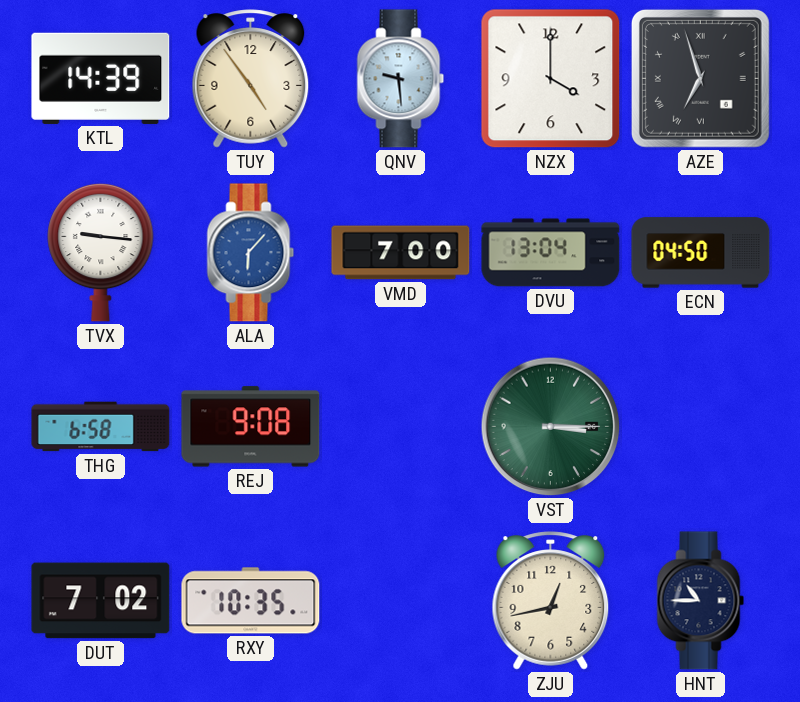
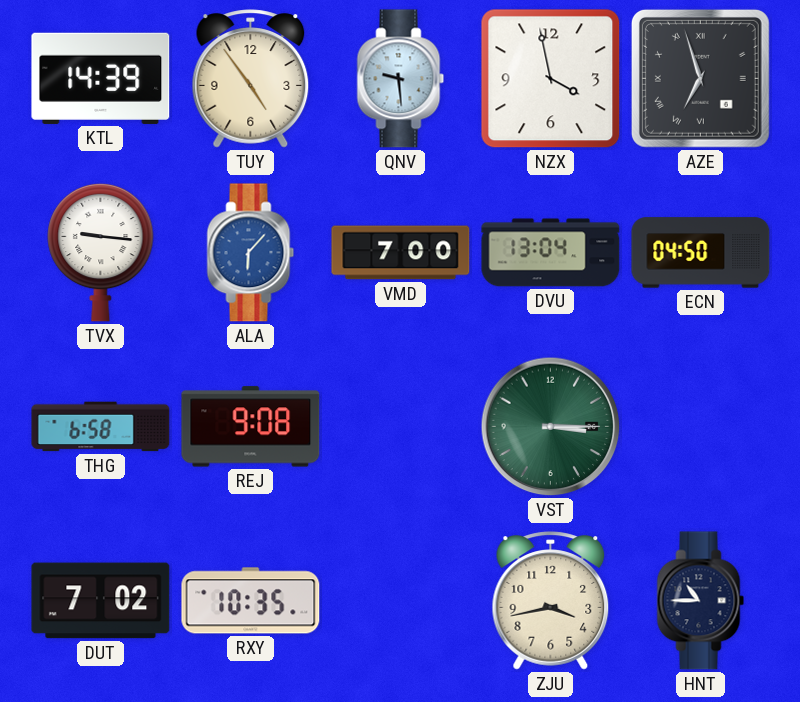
NZX: 4:00 -> 3:58
ZJU: 12:43 -> 3:43
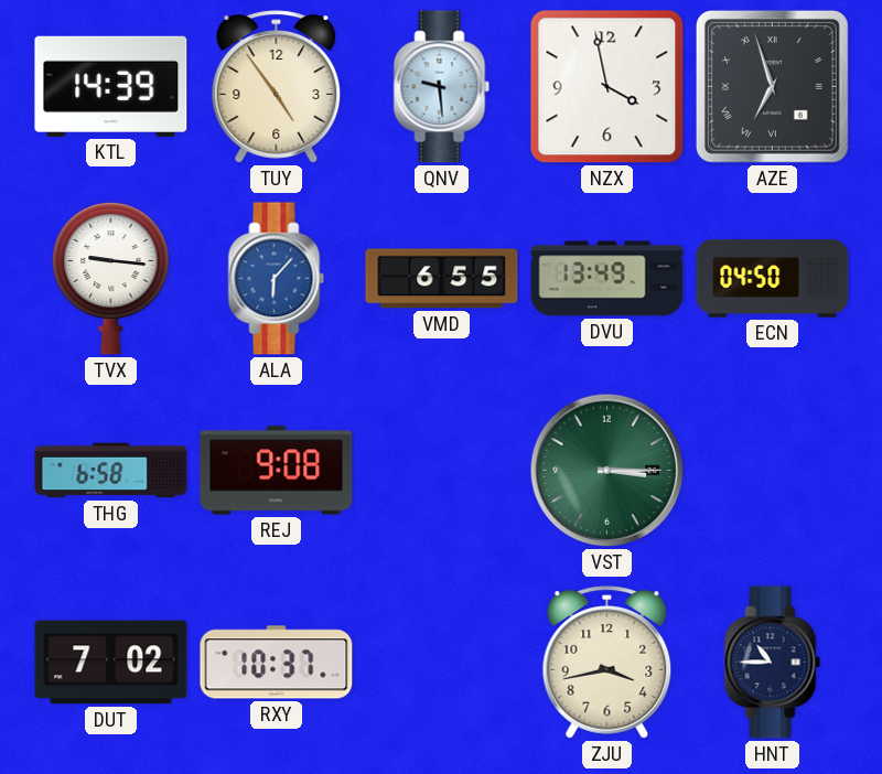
VMD: 7:00 -> 6:55
DVU: 13:04 -> 13:49
RXY: 10:35 -> 10:37
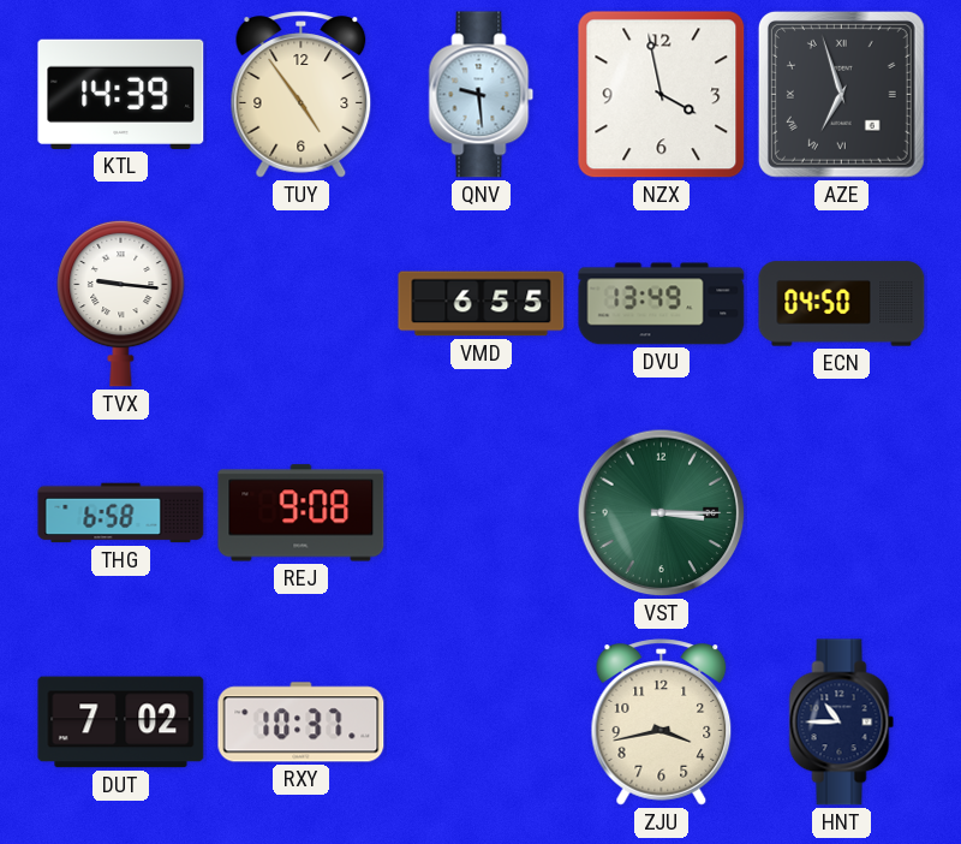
ALA: 6:07 -> none
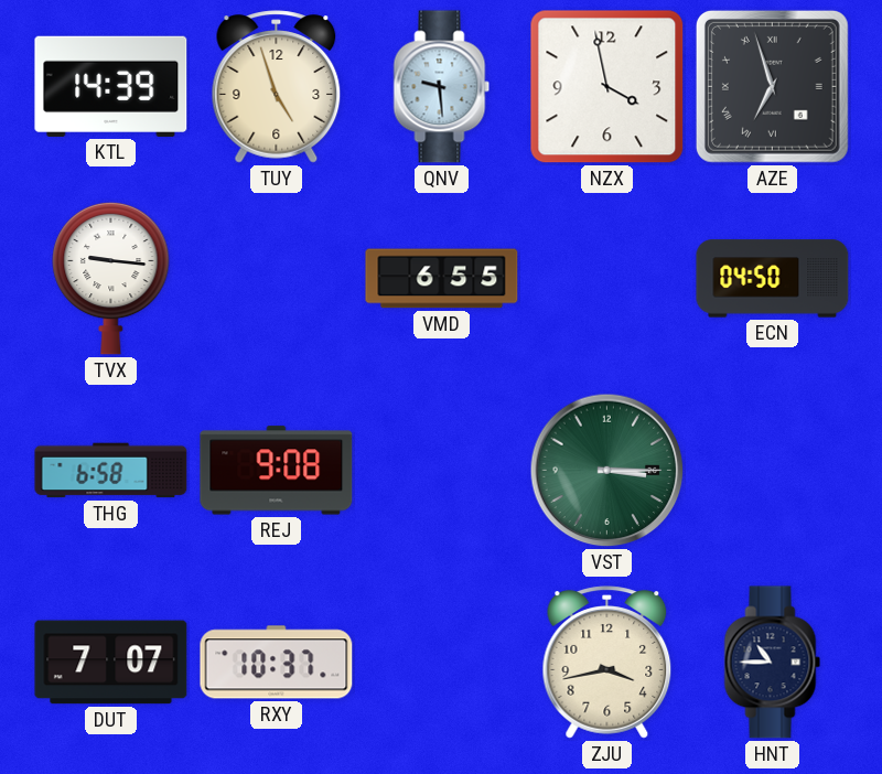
TUY: 4:54 -> 4:57
DVU: 13:49 -> none
DUT: 7:02 -> 7:07
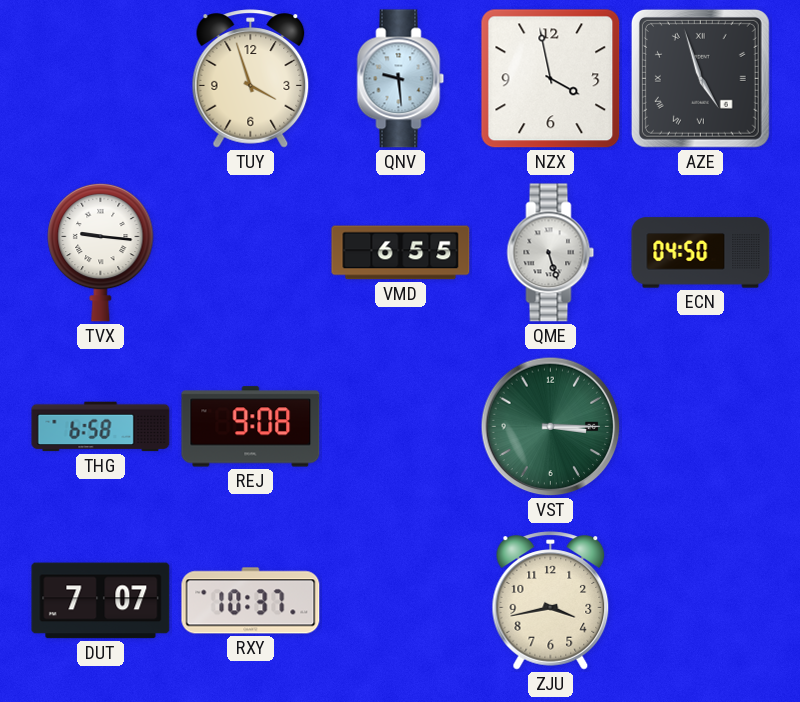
KTL: 14:39 -> none
TUY: 4:57 -> 3:57
AZE: 6:57 -> 4:57
QME: none -> 5:27
HNT: 10:45 -> none
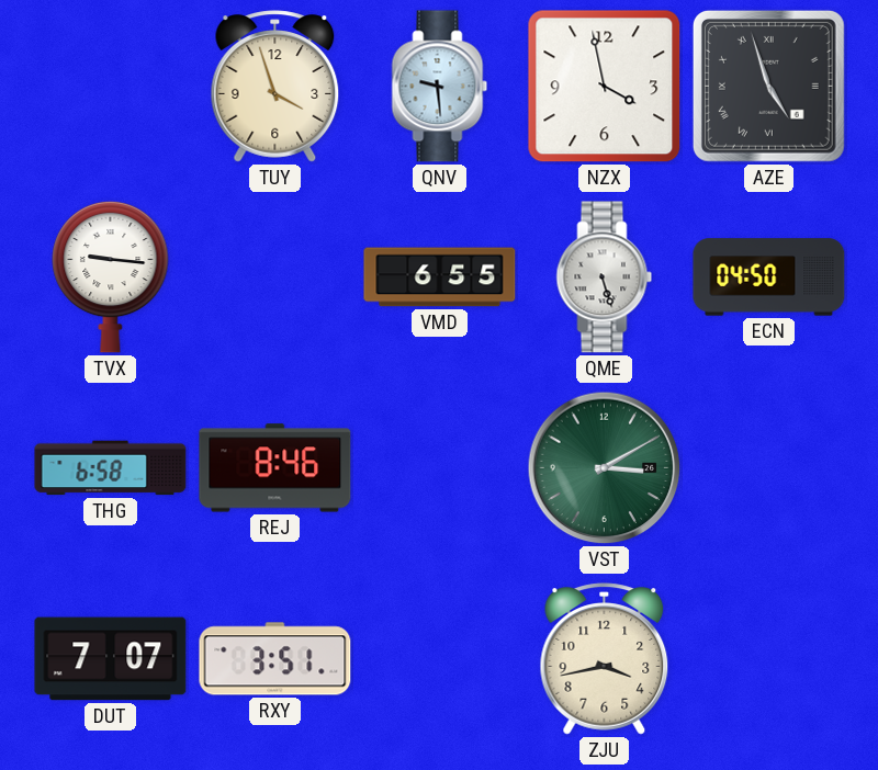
REJ: 9:08 -> 8:46
VST: 3:15 -> 3:10
RXY: 10:37 -> 3:51
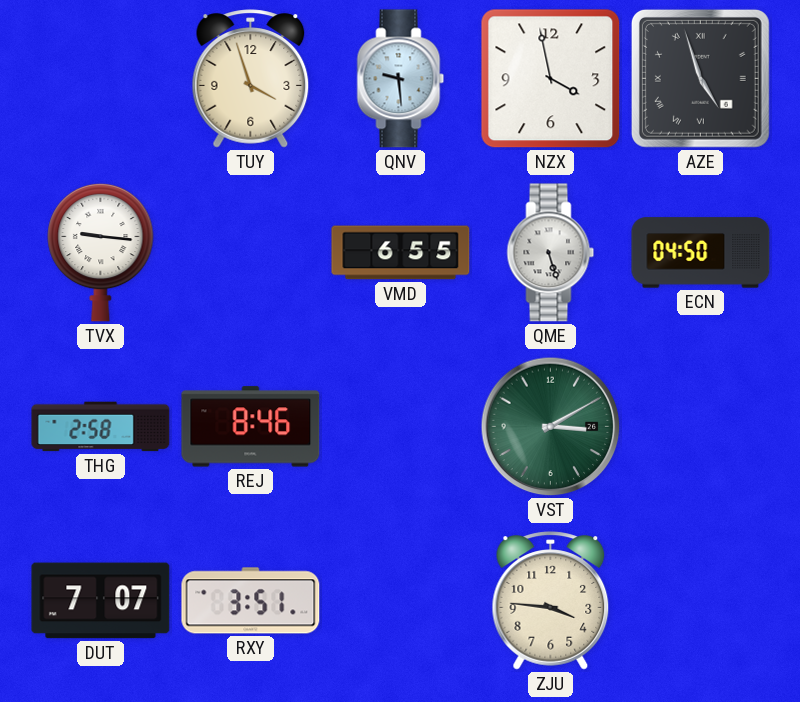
THG: 6:58 -> 2:58
ZJU: 3:43 -> 3:46
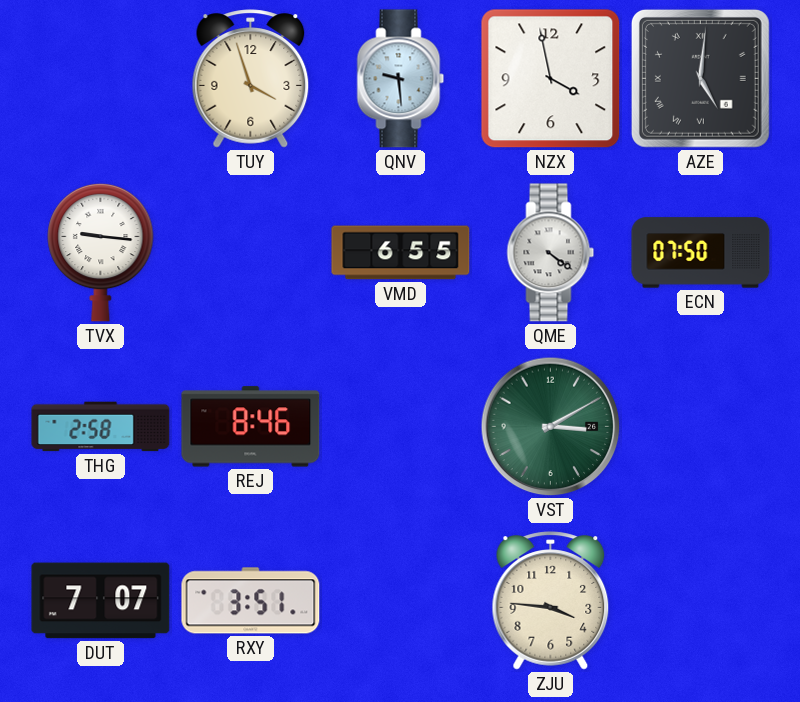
AZE: 4:57 -> 5:01
QME: 5:27 -> 4:21
ECN: 04:50 -> 07:50
